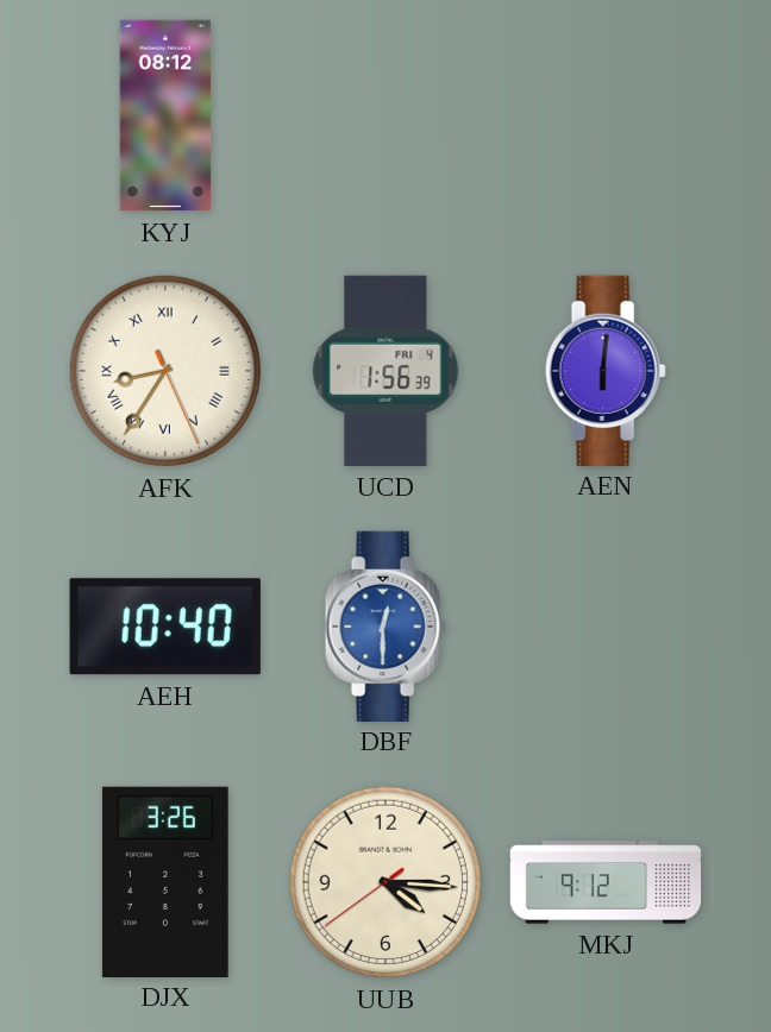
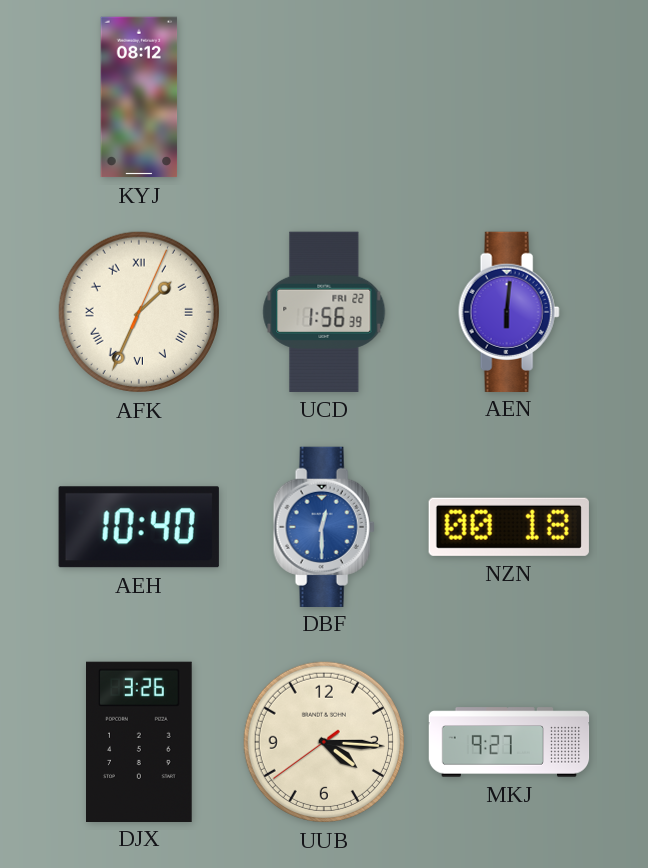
AFK: 8:35 -> 1:34
UCD date: FRI 4 -> FRI 22
NZN: none -> 00:18
MKJ: 9:12 -> 9:27
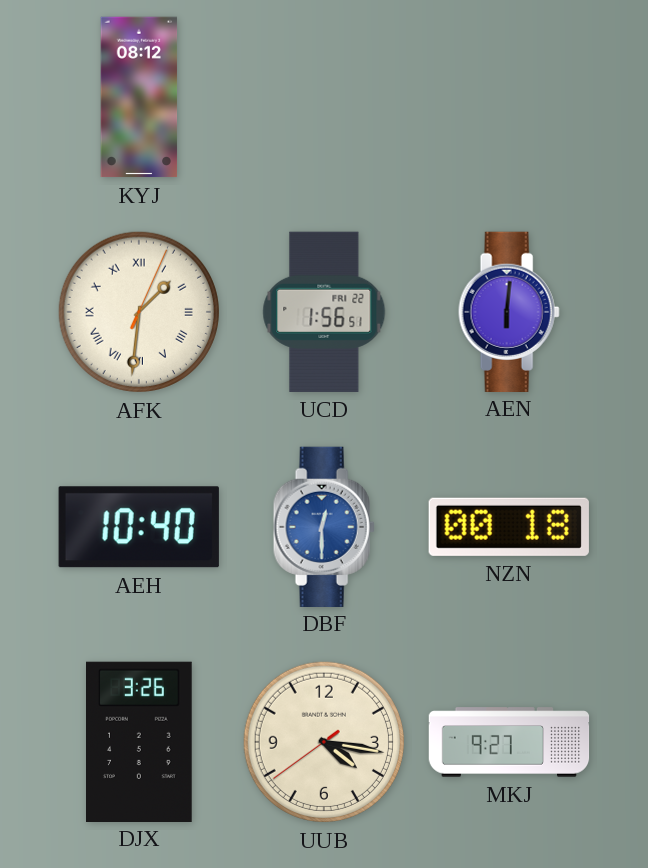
AFK: 1:34 -> 1:31
UCD: 1:56:39 -> 1:56:51
UUB: 4:15 -> 4:16
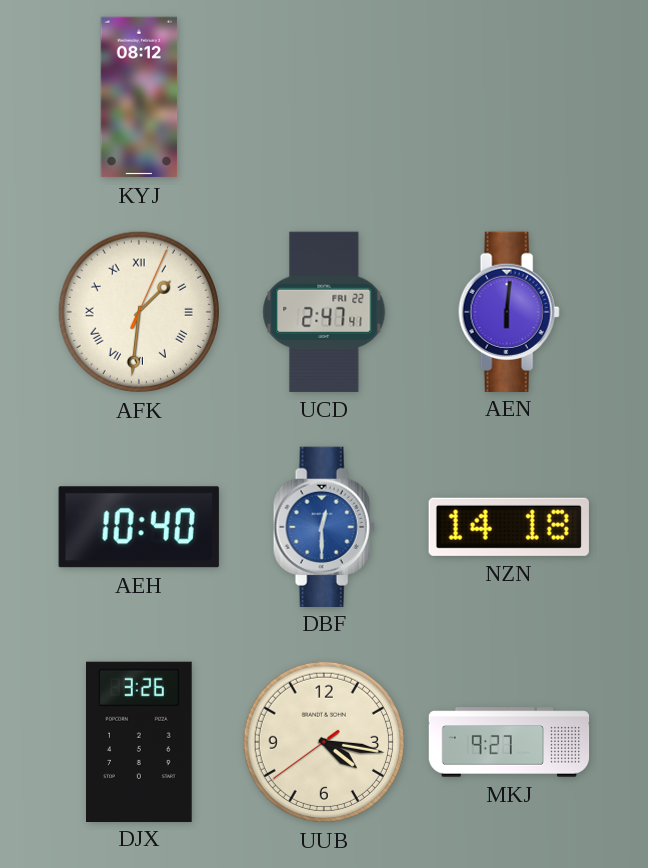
UCD: 1:56 -> 2:47
NZN: 00:18 -> 14:18
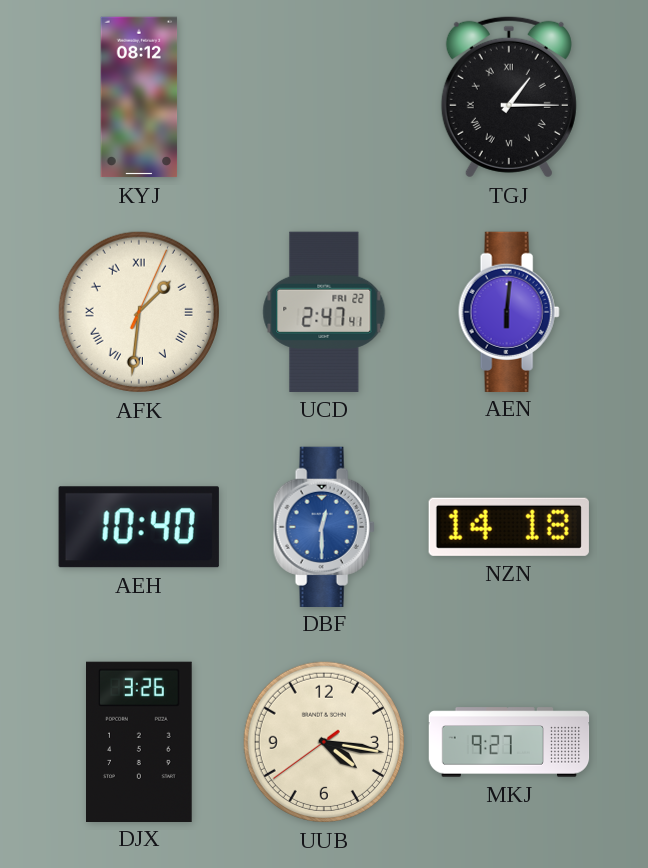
TGJ: none -> 1:15
